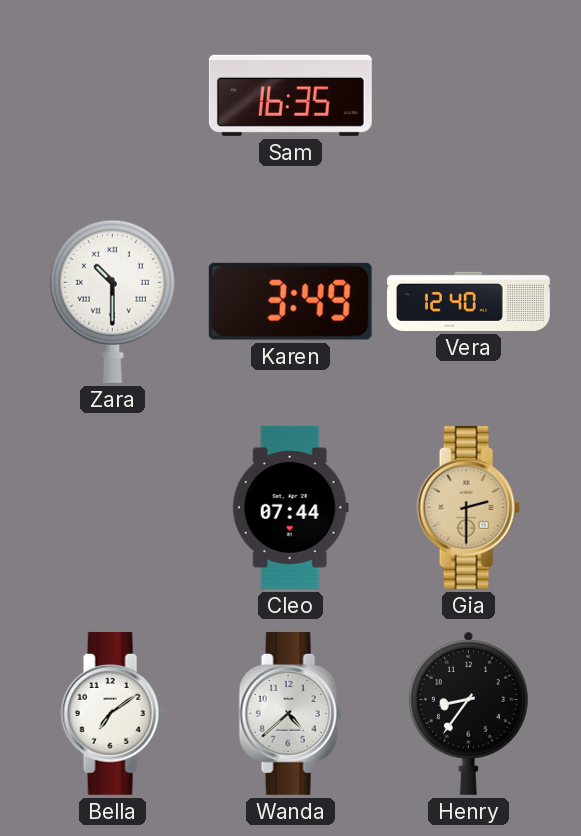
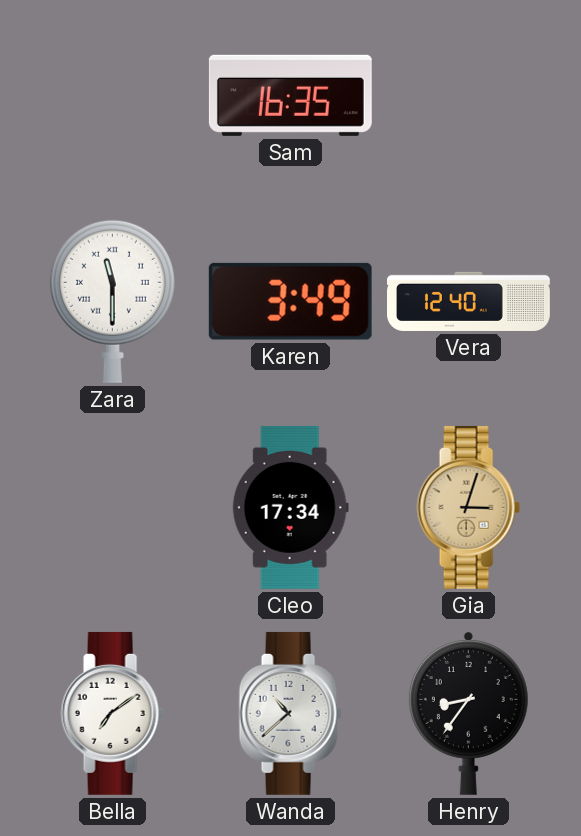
Zara: 10:30 -> 11:30
Cleo: 07:44 -> 17:34
Gia: 2:30 -> 3:03
Wanda: 4:38 -> 10:38
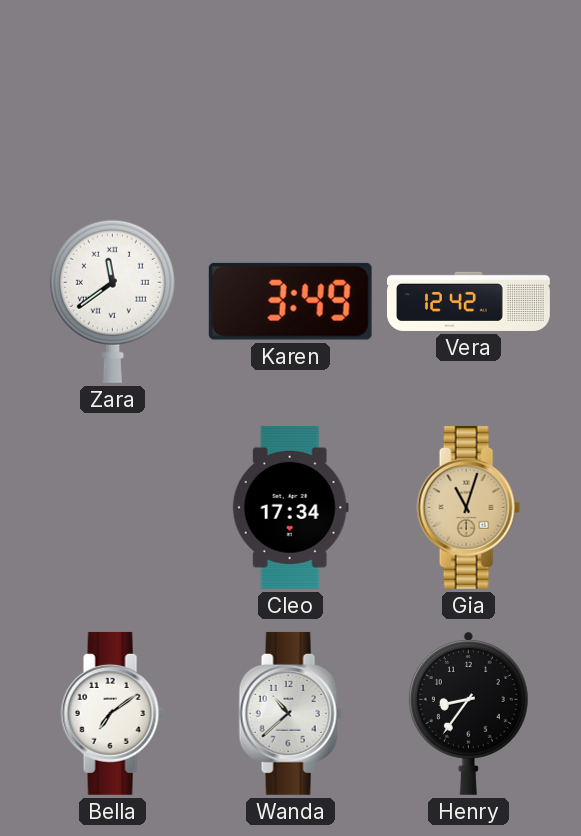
Sam: 16:35 -> none
Zara: 11:30 -> 11:39
Vera: 12:40 -> 12:42
Gia: 3:03 -> 11:03
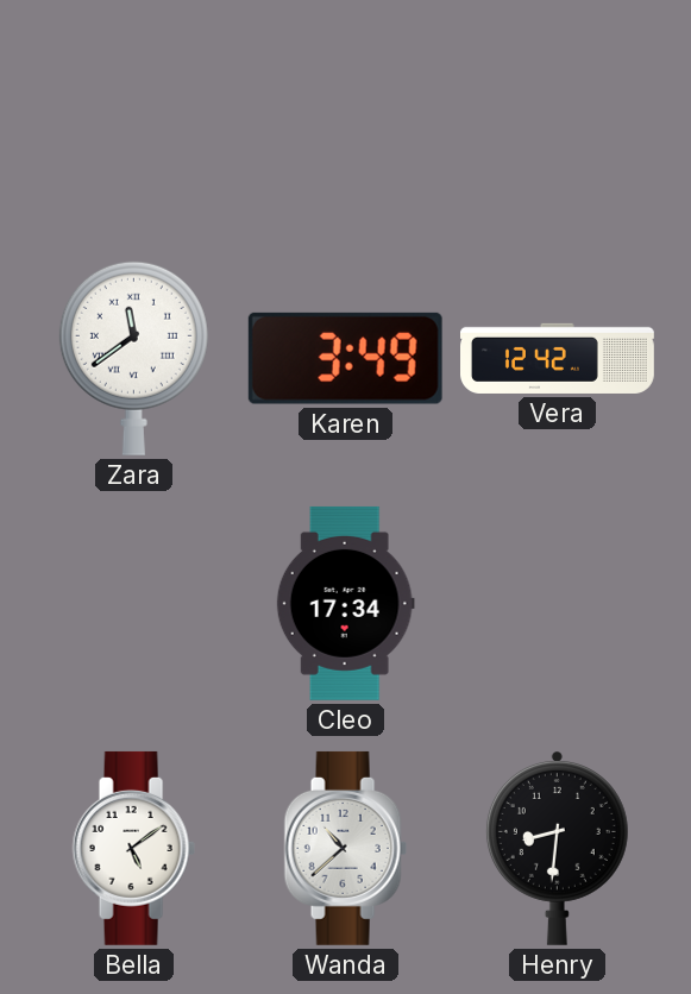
Gia: 11:03 -> none
Bella: 7:09 -> 5:09
Henry: 8:36 -> 8:31
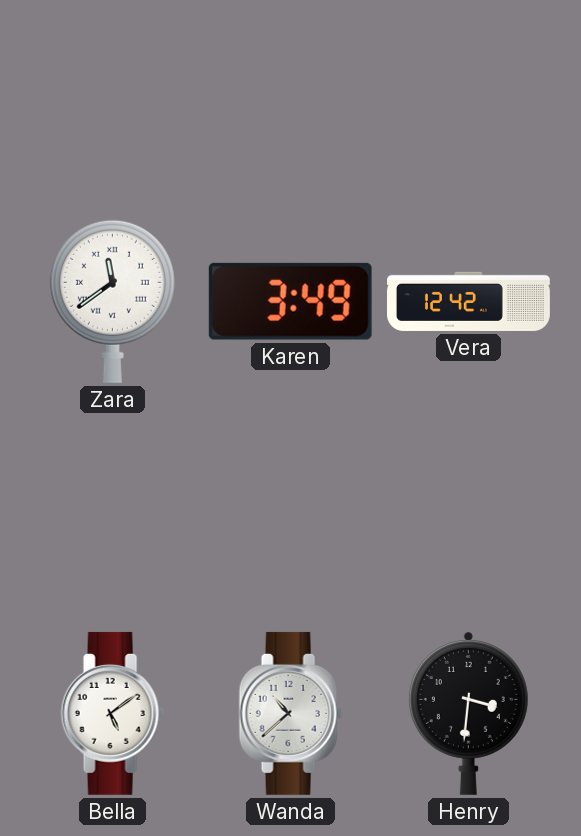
Cleo: 17:34 -> none
Henry: 8:31 -> 3:31
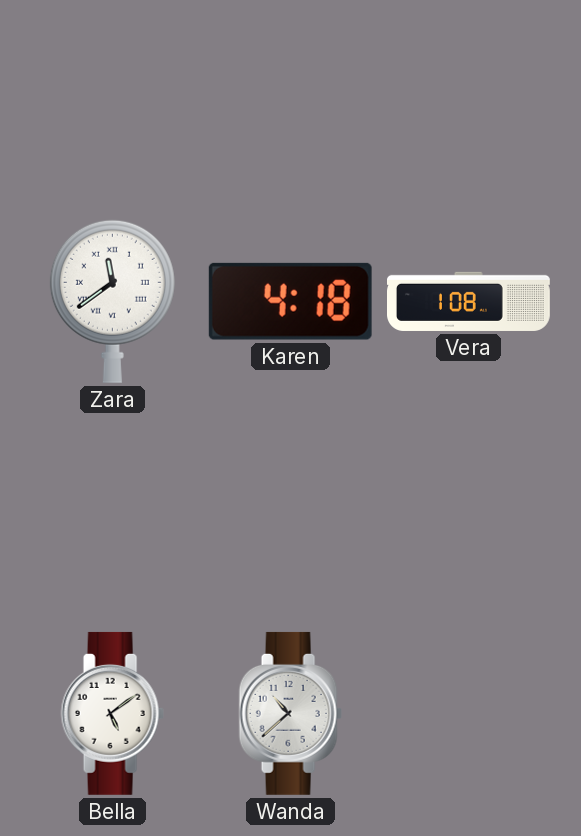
Karen: 3:49 -> 4:18
Vera: 12:42 -> 1:08
Henry: 3:31 -> none
